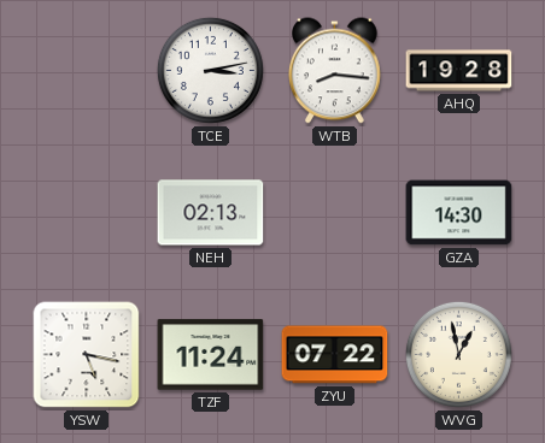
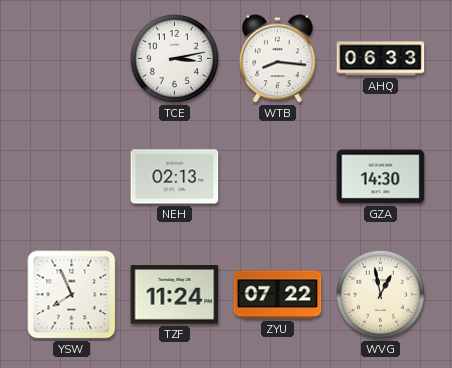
AHQ: 19:28 -> 06:33
YSW: 5:17 -> 7:56
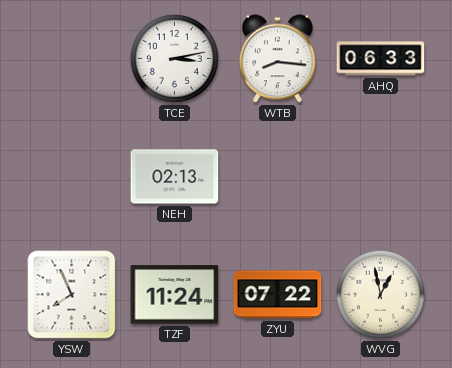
GZA: 14:30 -> none
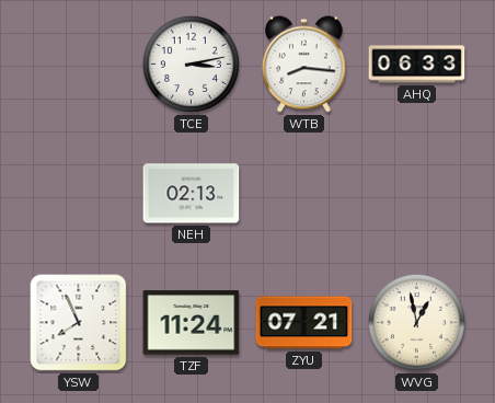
ZYU: 07:22 -> 07:21
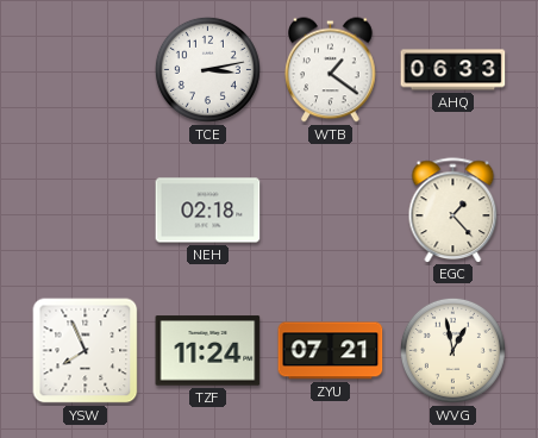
WTB: 8:16 -> 1:21
NEH: 02:13 -> 02:18
EGC: none -> 1:23
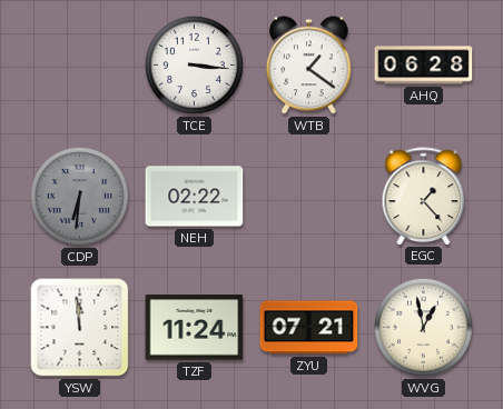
TCE: 3:13 -> 3:16
AHQ: 06:33 -> 06:28
CDP: none -> 6:31
NEH: 02:18 -> 02:22
YSW: 7:56 -> 11:59
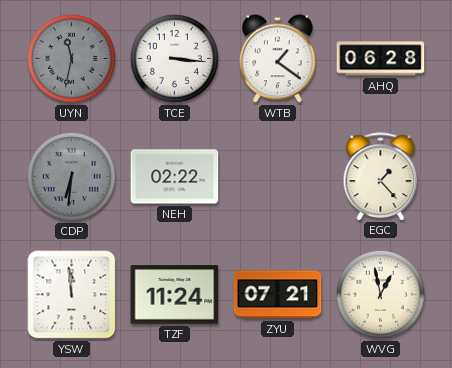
UYN: none -> 11:32
